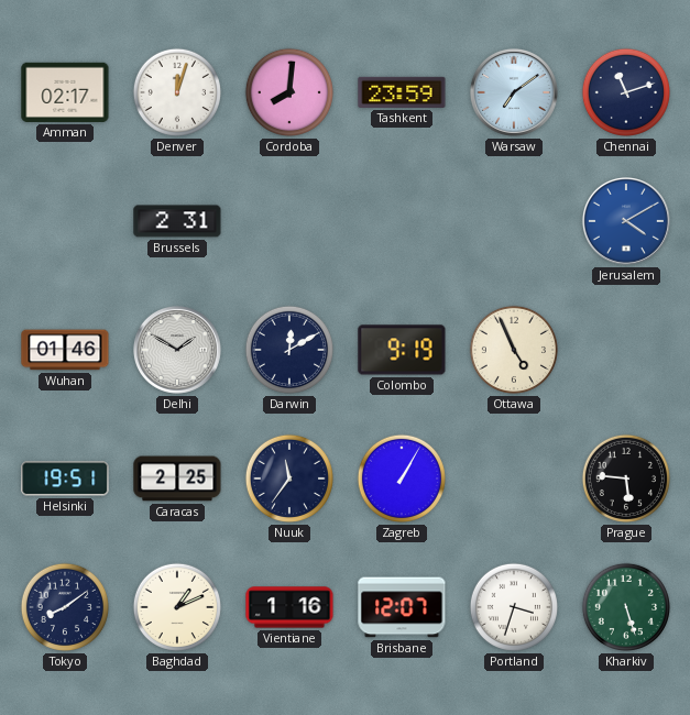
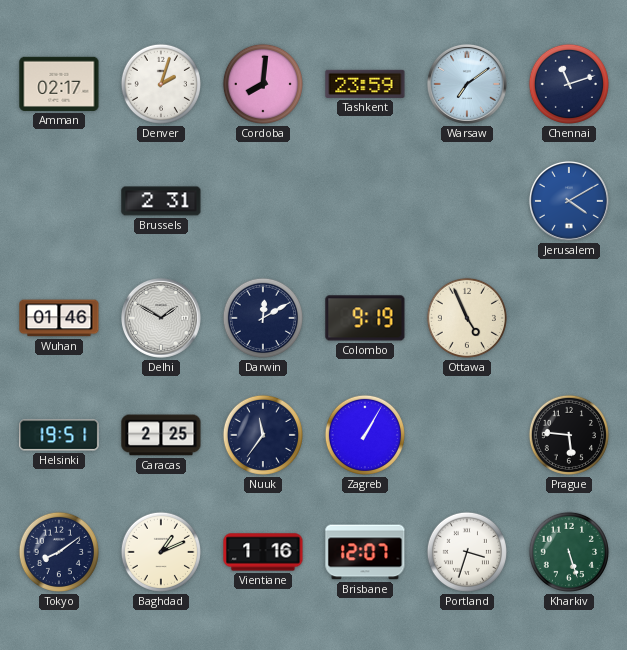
Denver: 12:03 -> 2:03
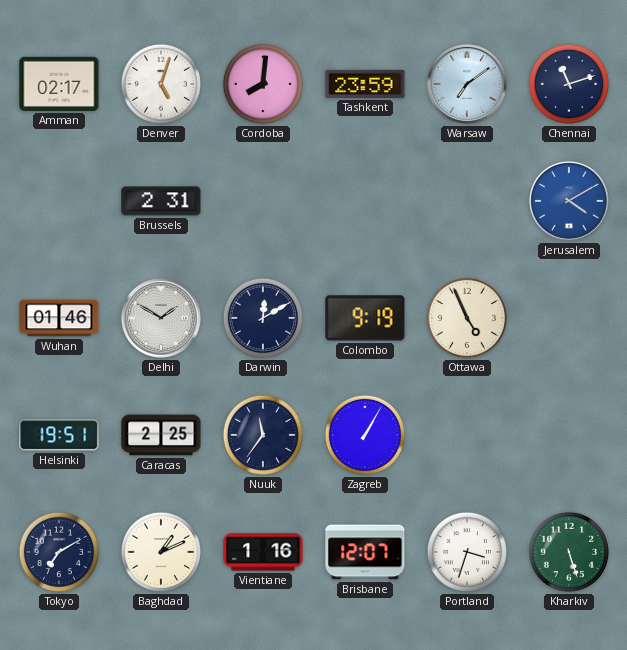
Denver: 2:03 -> 5:03
Prague: 5:46 -> none
Tokyo: 8:09 -> 7:10
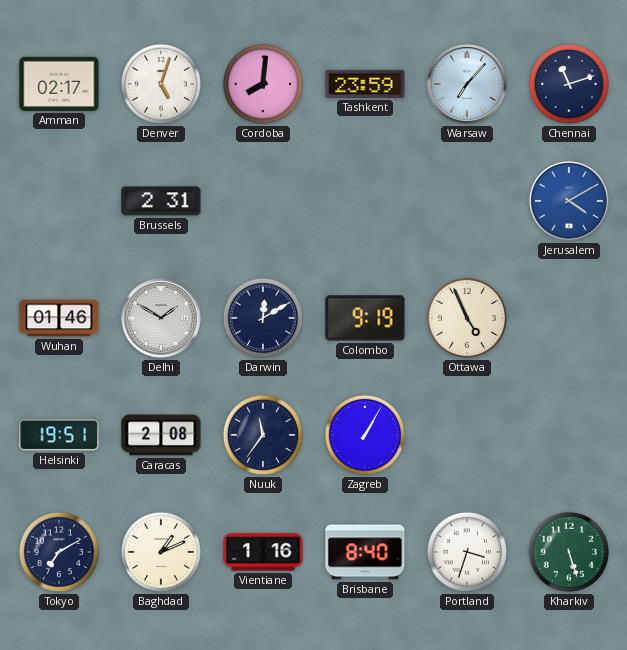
Warsaw: 7:09 -> 7:07
Caracas: 2:25 -> 2:08
Brisbane: 12:07 -> 8:40
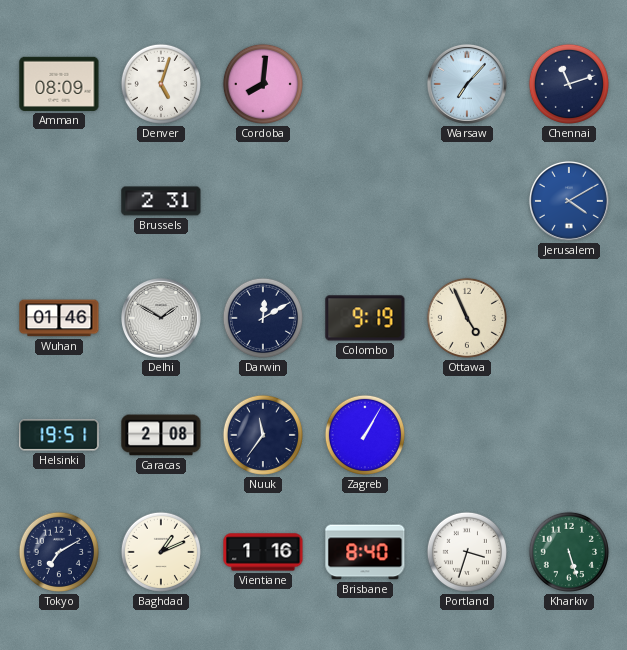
Amman: 02:17 -> 08:09
Tashkent: 23:59 -> none
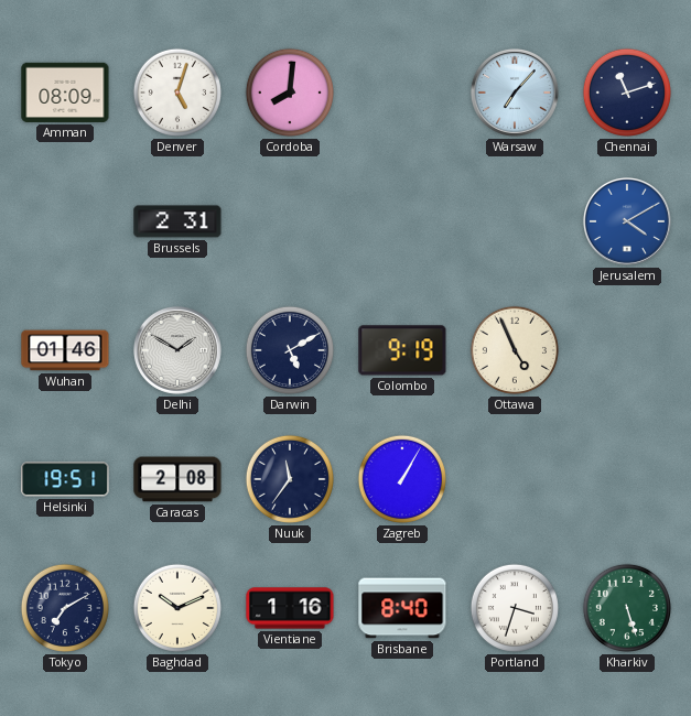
Darwin: 12:10 -> 5:10
Baghdad: 1:11 -> 10:11
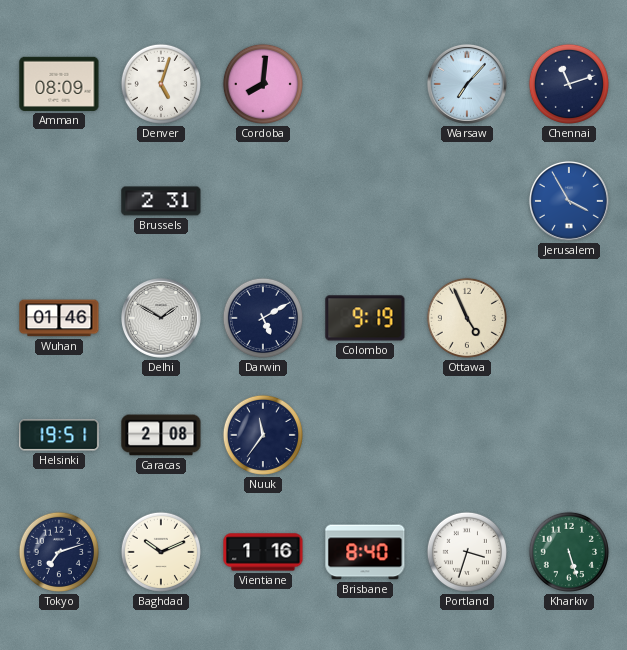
Jerusalem: 4:10 -> 3:55
Zagreb: 1:05 -> none
Tokyo: 7:10 -> 7:12
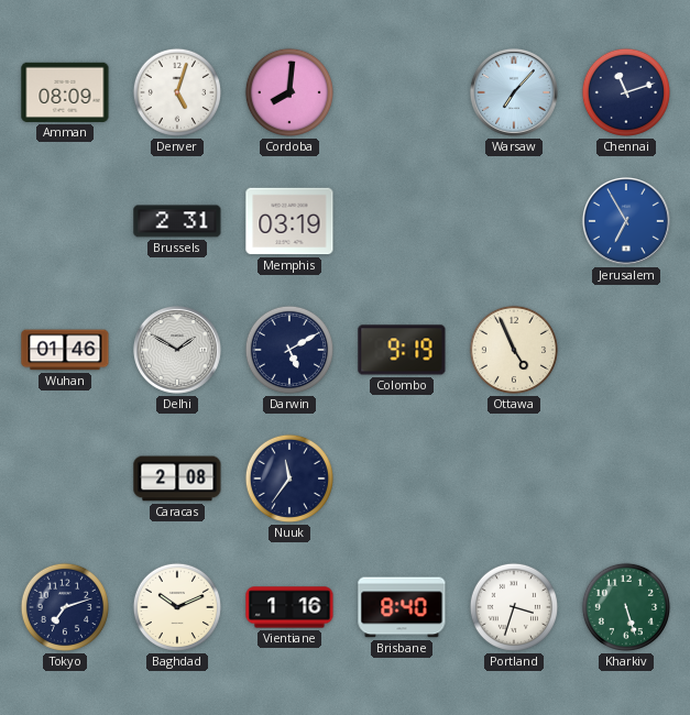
Memphis: none -> 03:19
Jerusalem: 3:55 -> 6:55
Helsinki: 19:51 -> none
